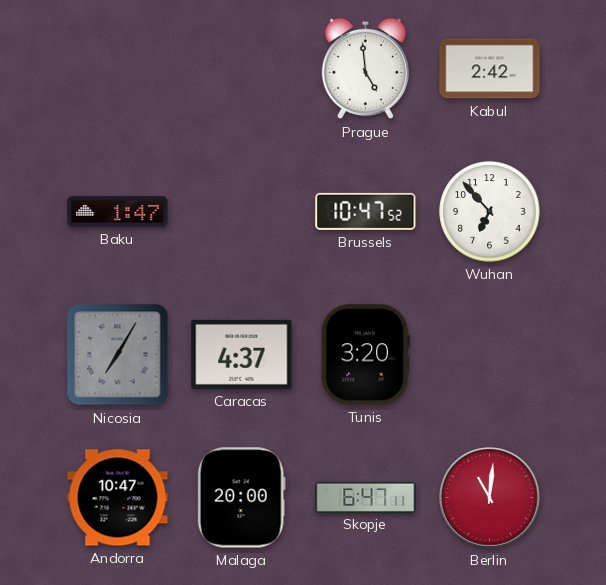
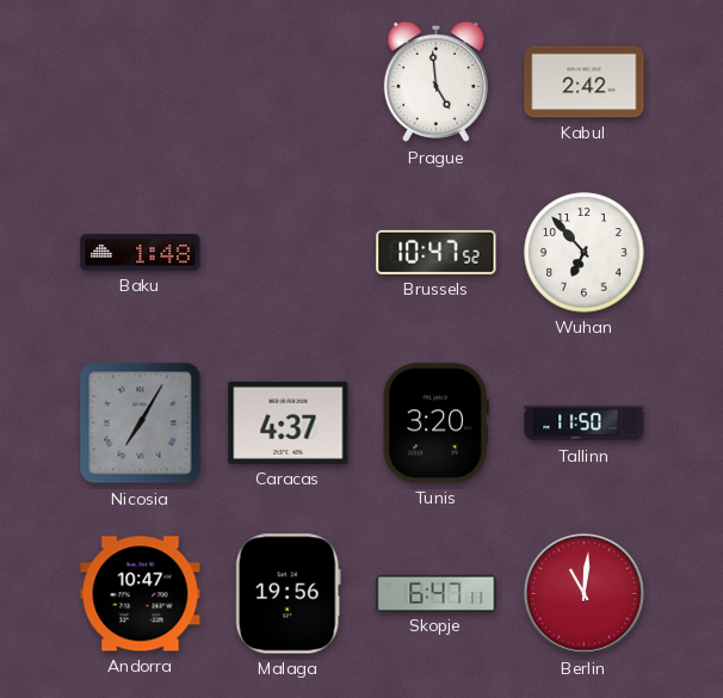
Baku: 1:47 -> 1:48
Tallinn: none -> 11:50
Malaga: 20:00 -> 19:56
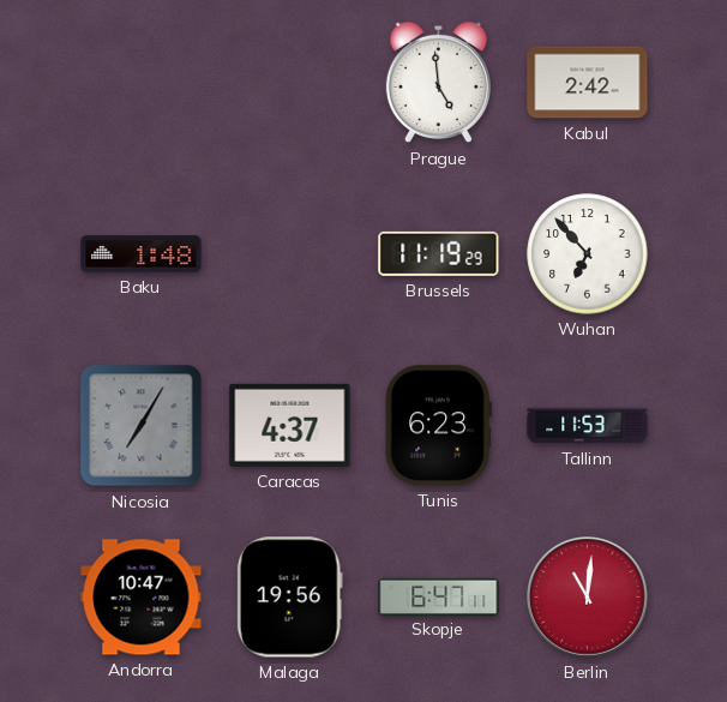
Brussels: 10:47 -> 11:19
Tunis: 3:20 -> 6:23
Tallinn: 11:50 -> 11:53
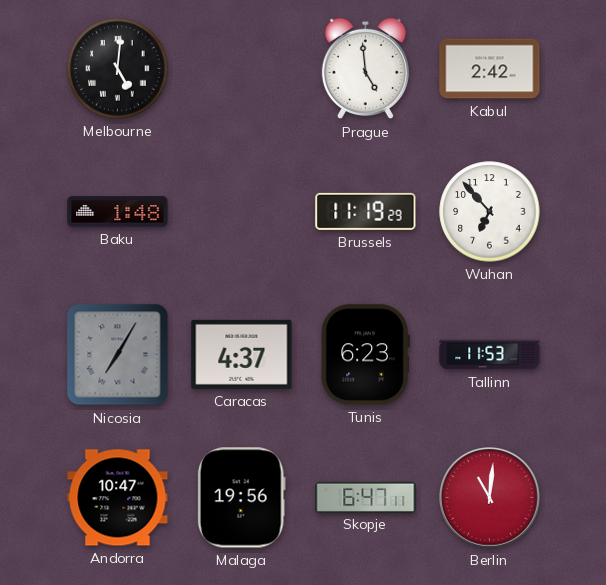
Melbourne: none -> 5:01
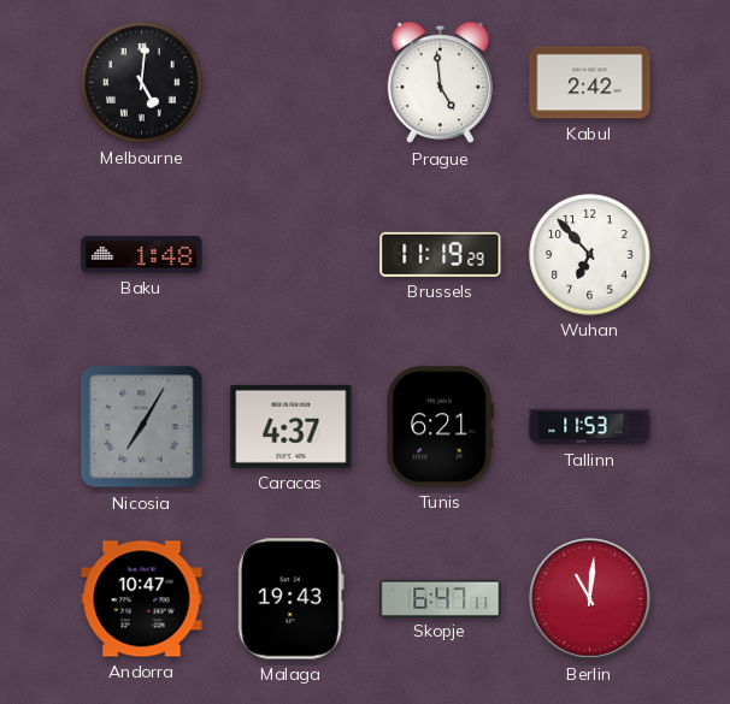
Tunis: 6:23 -> 6:21
Malaga: 19:56 -> 19:43
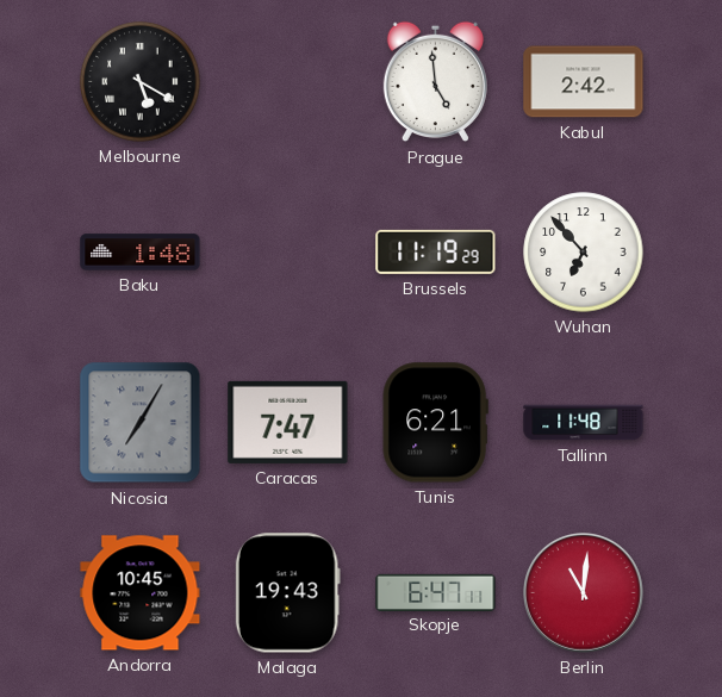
Melbourne: 5:01 -> 5:20
Caracas: 4:37 -> 7:47
Tallinn: 11:53 -> 11:48
Andorra: 10:47 -> 10:45
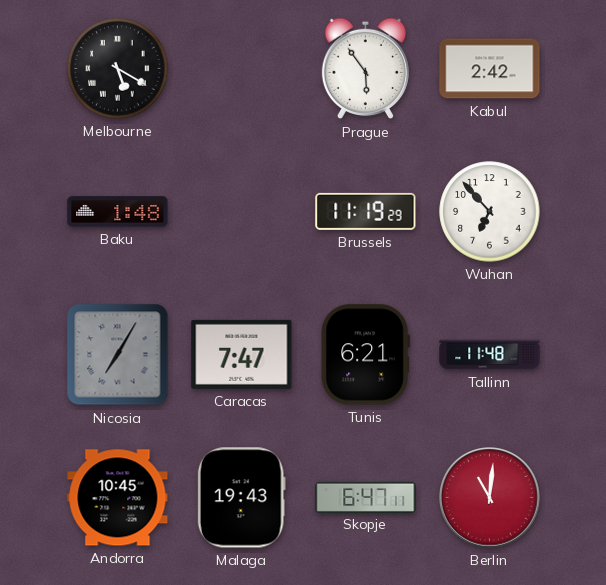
Prague: 4:59 -> 5:54
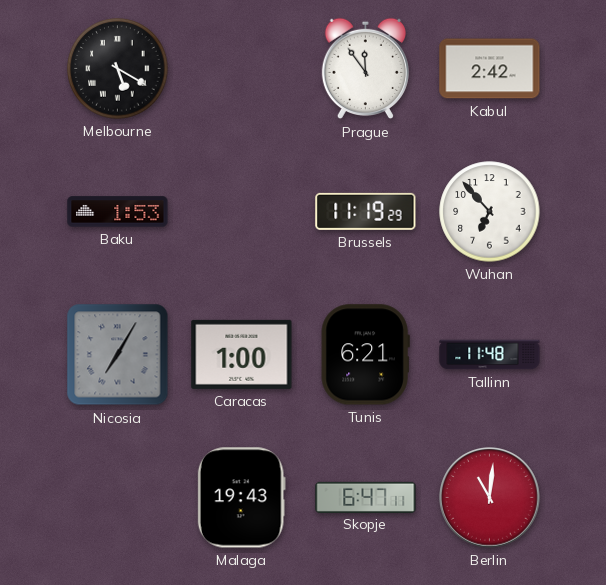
Prague: 5:54 -> 11:54
Baku: 1:48 -> 1:53
Caracas: 7:47 -> 1:00
Andorra: 10:45 -> none
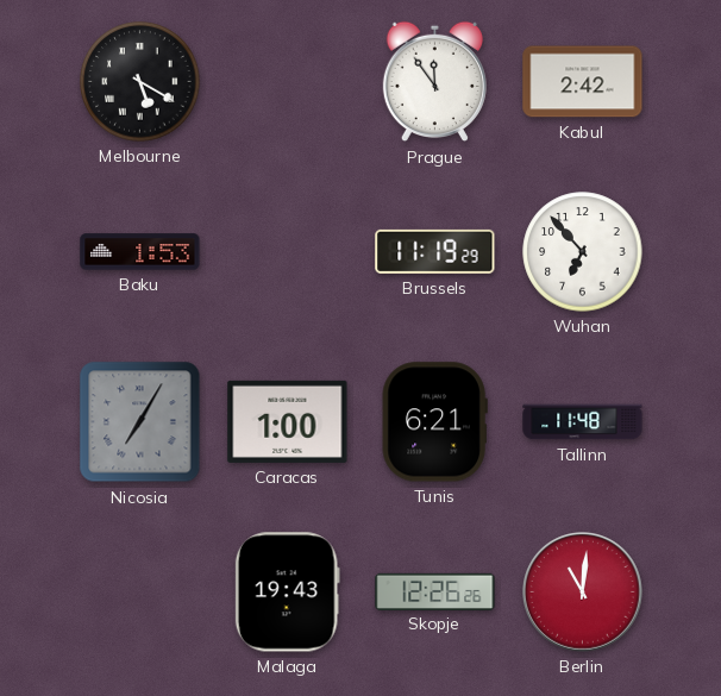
Skopje: 6:47 -> 12:26
